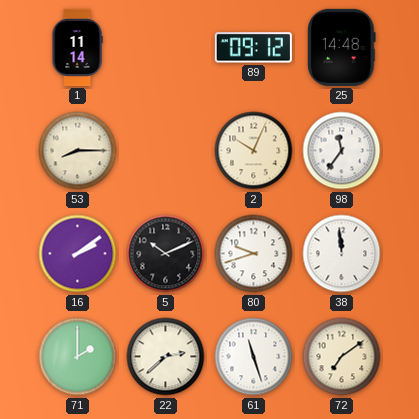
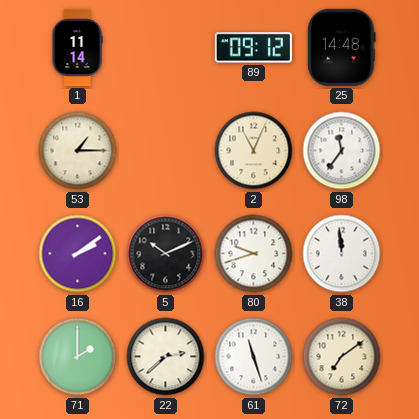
53: 8:15 -> 1:15
2: 10:04 -> 11:04
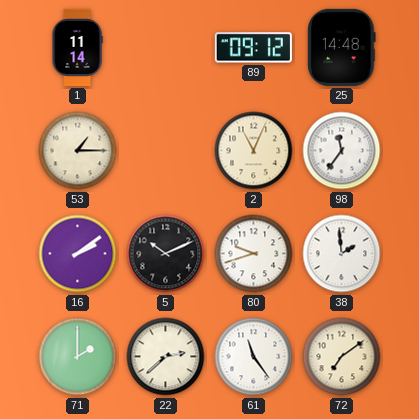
38: 11:59 -> 1:59
61: 11:27 -> 11:24
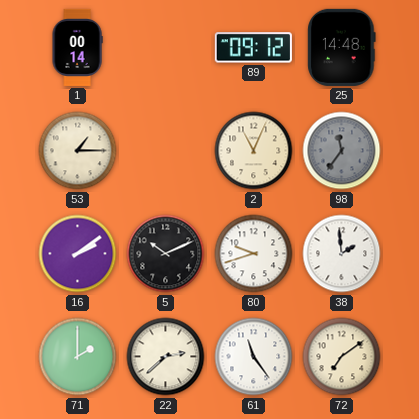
1: 11:14 -> 00:14
98 dial: white -> grey
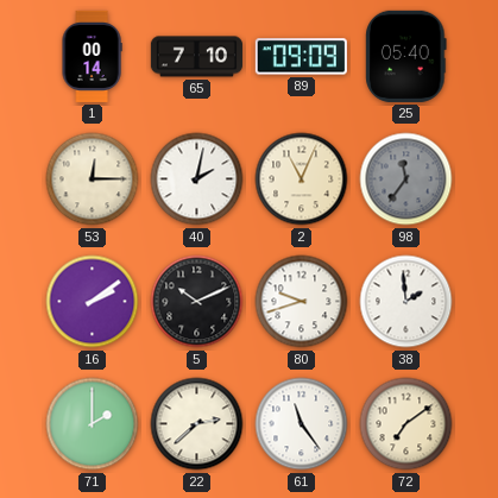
65: none -> 7:10
89: 09:12 -> 09:09
25: 14:48 -> 05:40
53: 1:15 -> 12:15
40: none -> 2:02
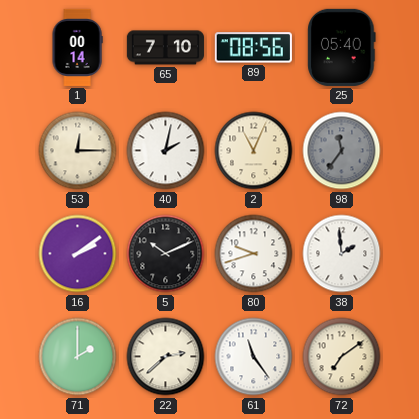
89: 09:09 -> 08:56
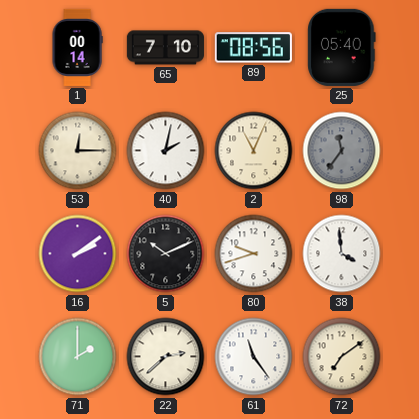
38: 1:59 -> 3:59
